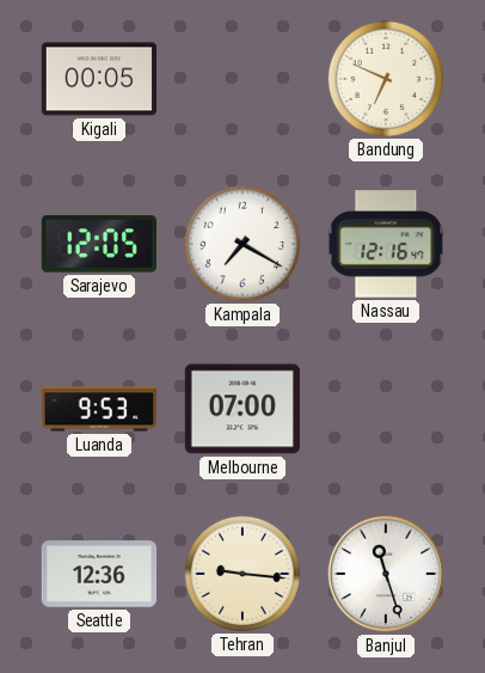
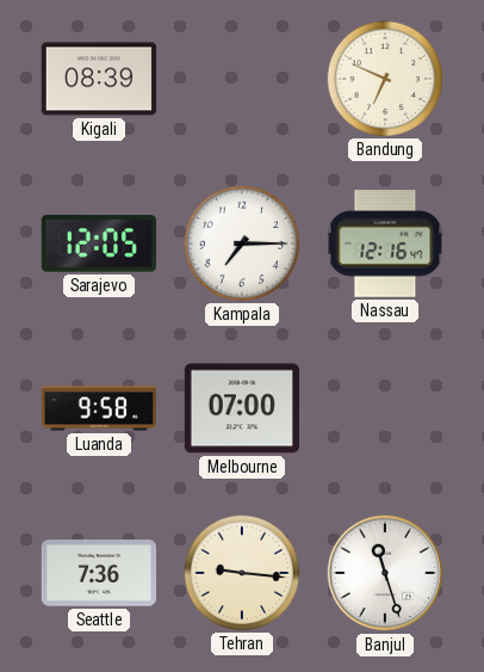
Kigali: 00:05 -> 08:39
Kampala: 7:20 -> 7:15
Luanda: 9:53 -> 9:58
Seattle: 12:36 -> 7:36
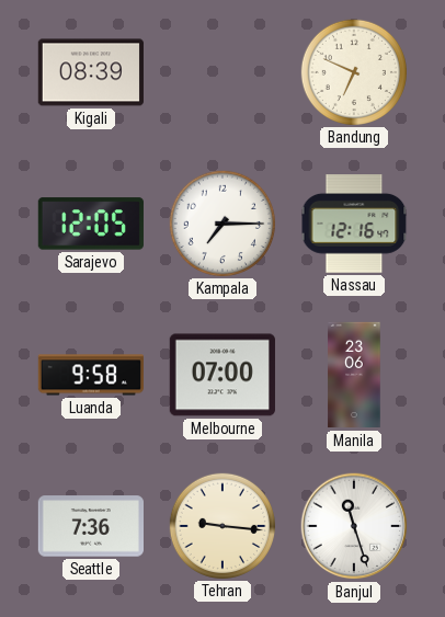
Manila: none -> 23:06
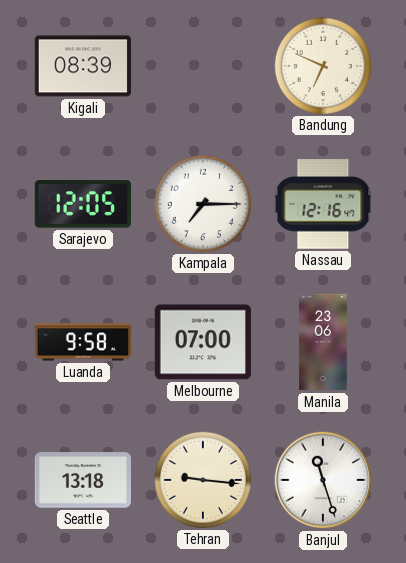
Seattle: 7:36 -> 13:18
